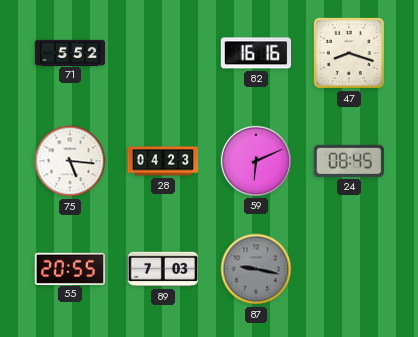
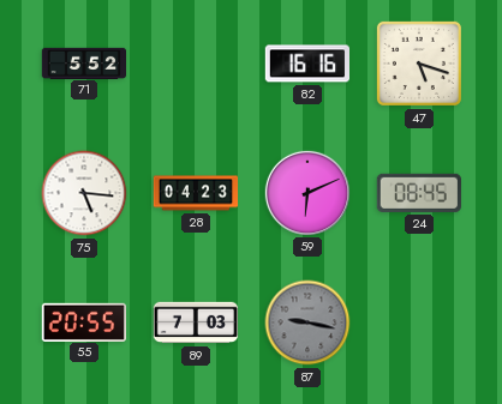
47: 8:18 -> 5:18
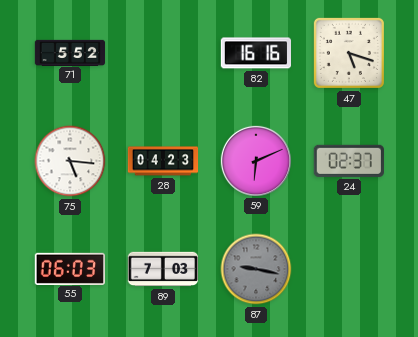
24: 08:45 -> 02:37
55: 20:55 -> 06:03
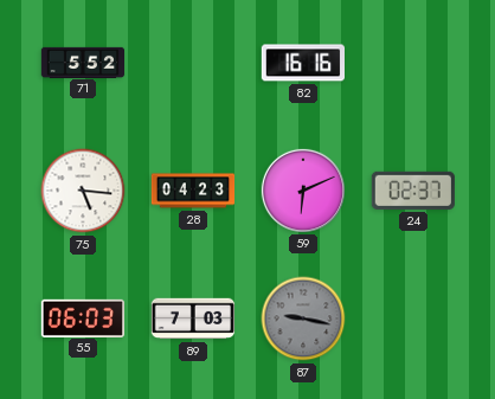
47: 5:18 -> none
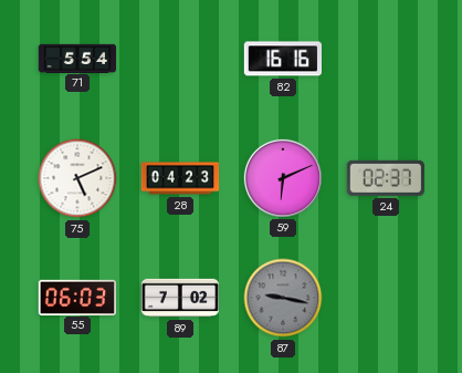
71: 5:52 -> 5:54
75: 5:16 -> 5:11
89: 7:03 -> 7:02
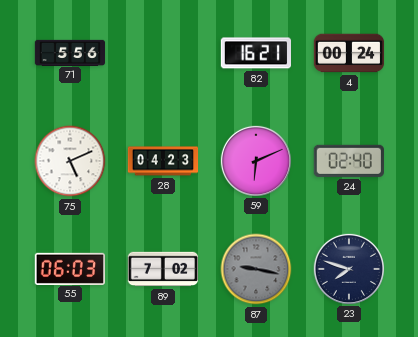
71: 5:54 -> 5:56
82: 16:16 -> 16:21
4: none -> 00:24
24: 02:37 -> 02:40
23: none -> 7:48
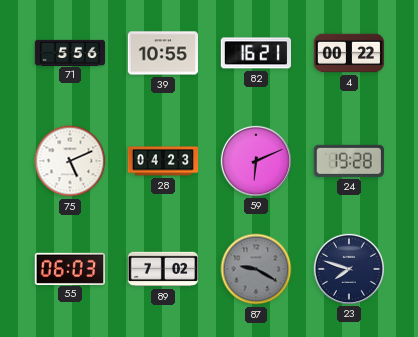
39: none -> 10:55
4: 00:24 -> 00:22
24: 02:40 -> 19:28
87: 9:17 -> 9:20
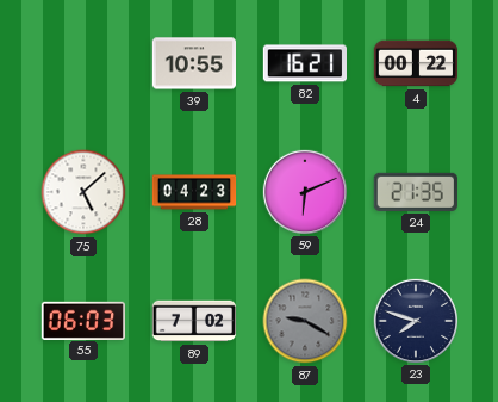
71: 5:56 -> none
75: 5:11 -> 5:08
24: 19:28 -> 21:35
